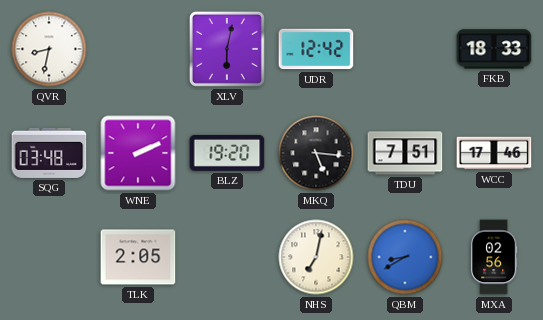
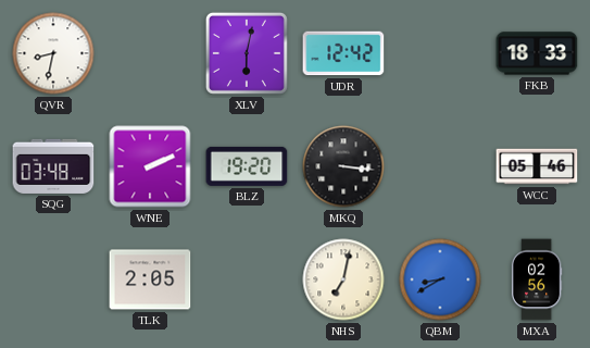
MKQ: 5:16 -> 3:16
TDU: 7:51 -> none
WCC: 17:46 -> 05:46
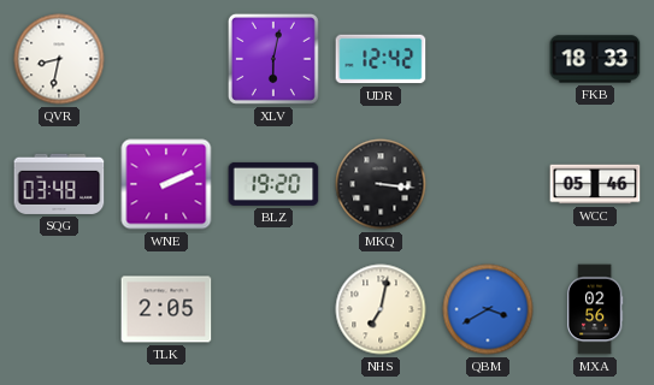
QBM: 8:40 -> 3:40
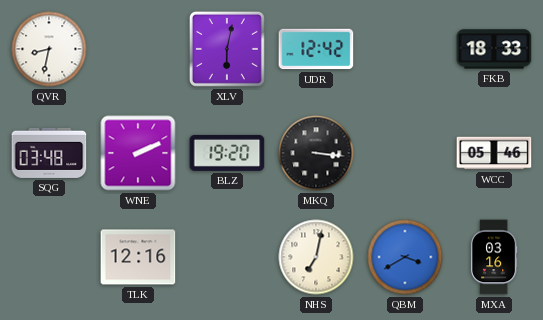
TLK: 2:05 -> 12:16
MXA: 02:56 -> 03:16
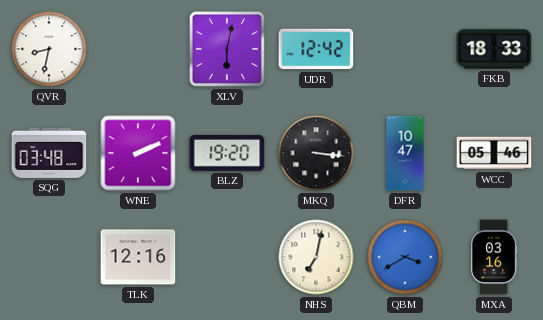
DFR: none -> 10:47
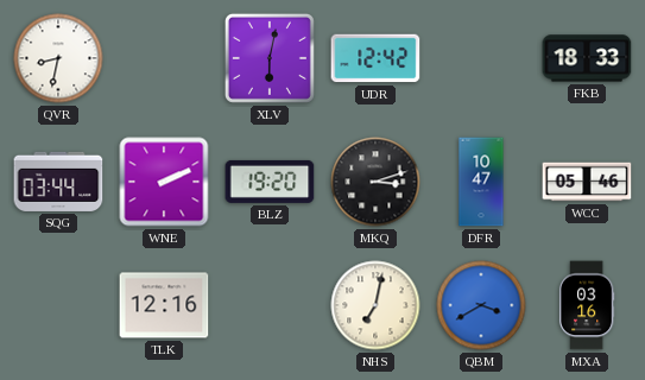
SQG: 03:48 -> 03:44
MKQ: 3:16 -> 3:12
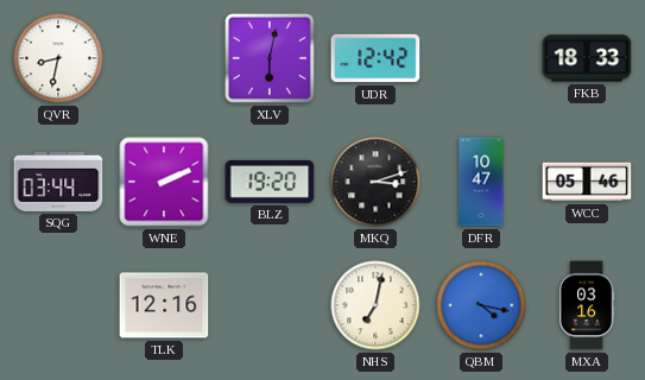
QBM: 3:40 -> 4:17
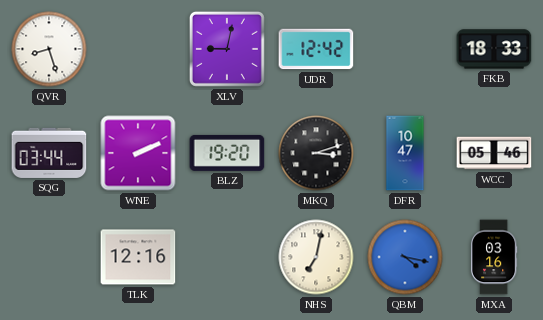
QVR: 8:32 -> 8:27
XLV: 6:02 -> 9:02
